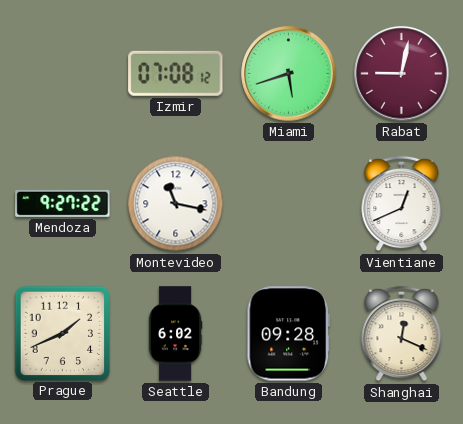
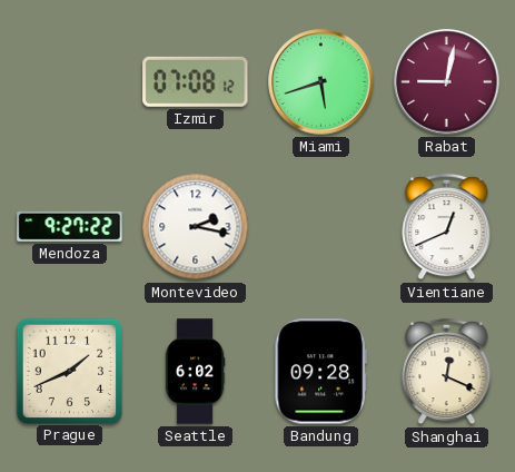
Montevideo: 11:17 -> 2:17
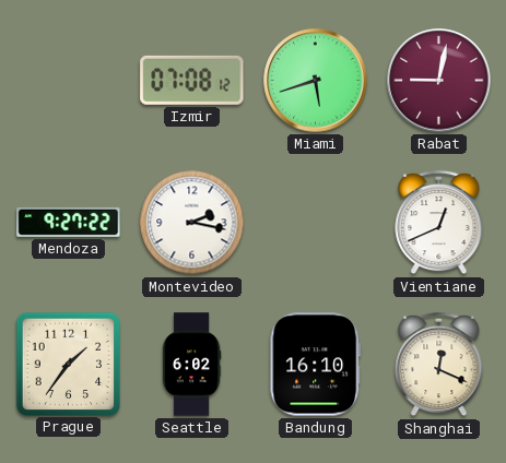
Prague: 1:41 -> 1:36
Bandung: 09:28 -> 16:10
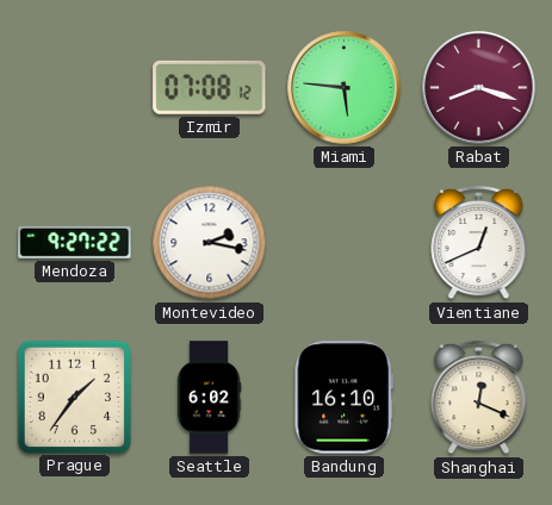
Miami: 5:42 -> 5:46
Rabat: 9:02 -> 8:18
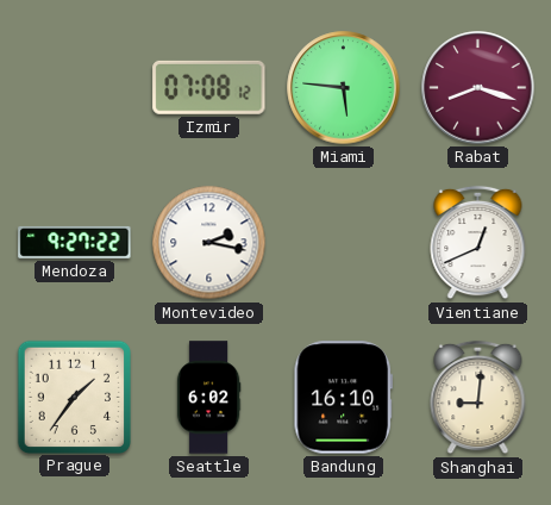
Shanghai: 12:19 -> 9:01
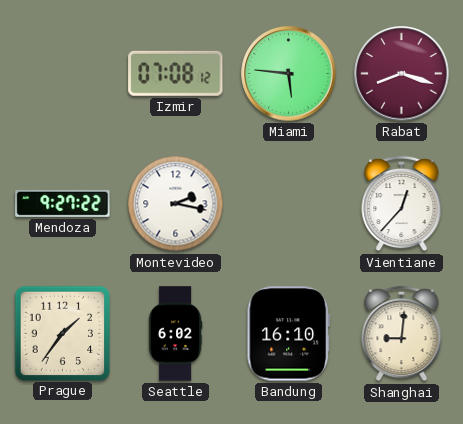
Vientiane: 12:41 -> 12:37
